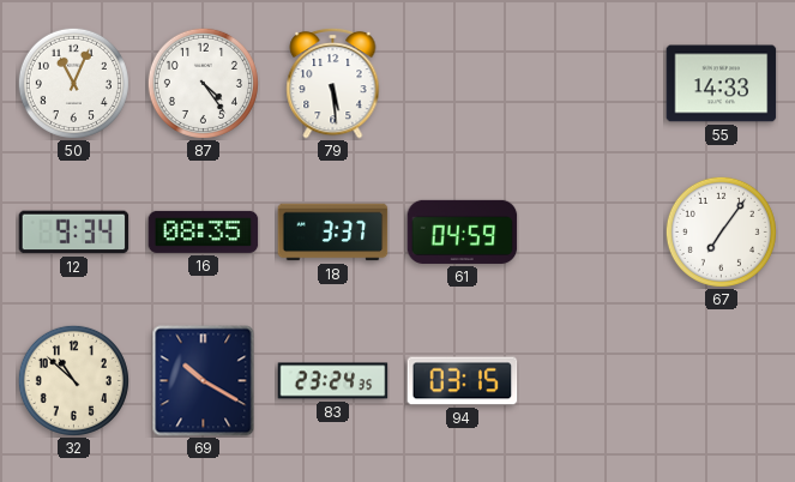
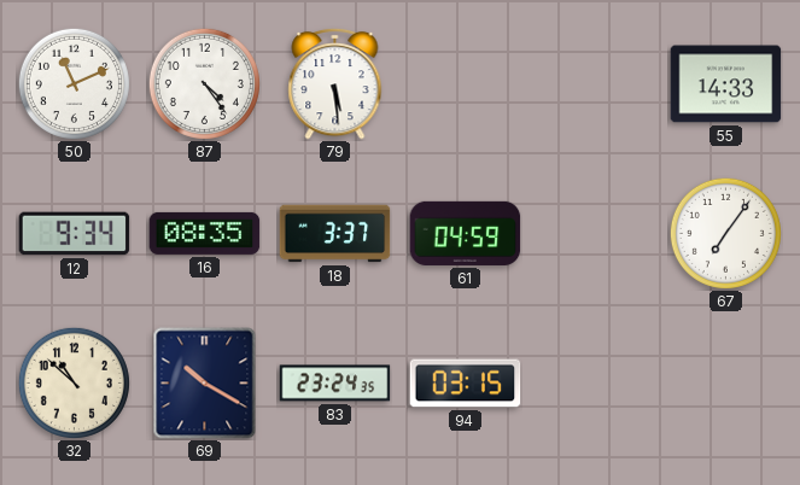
50: 11:04 -> 11:11
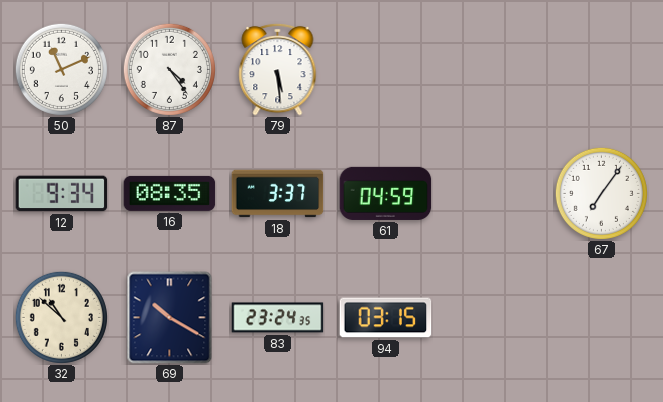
55: 14:33 -> none
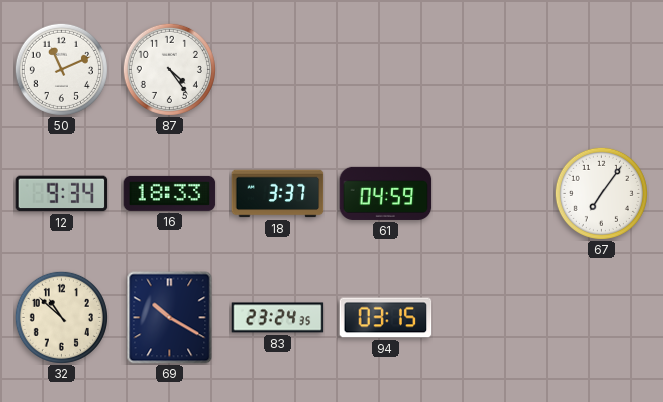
79: 5:29 -> none
16: 08:35 -> 18:33
